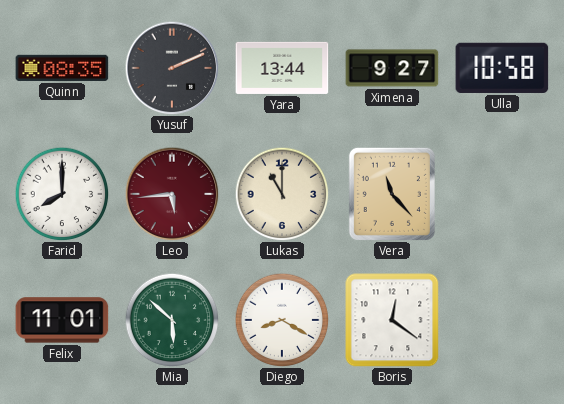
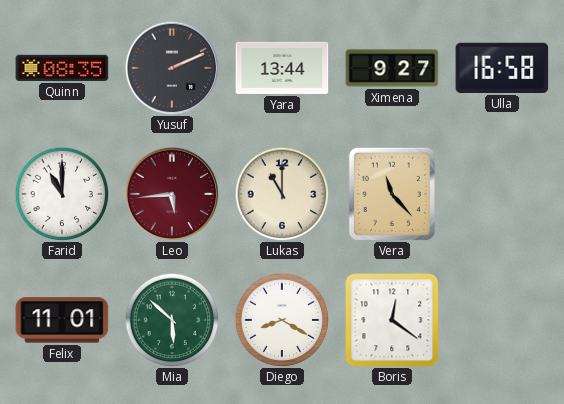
Ulla: 10:58 -> 16:58
Farid: 8:00 -> 11:00
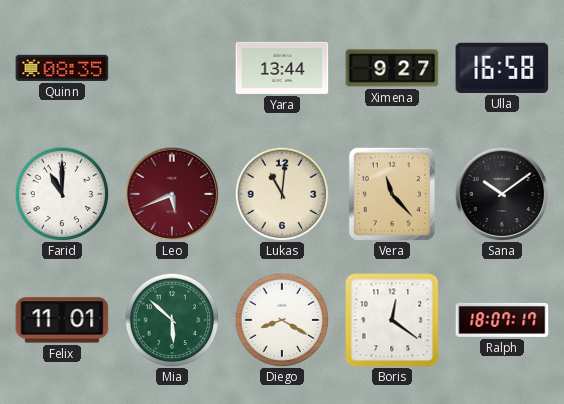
Yusuf: 2:11 -> none
Leo: 5:44 -> 5:41
Lukas: 11:00 -> 11:01
Sana: none -> 10:09
Ralph: none -> 18:07
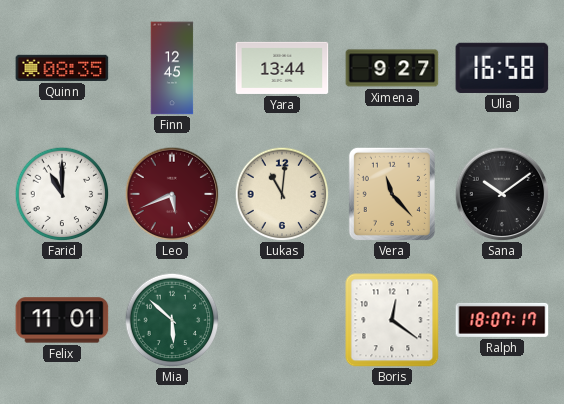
Finn: none -> 12:45
Diego: 8:20 -> none
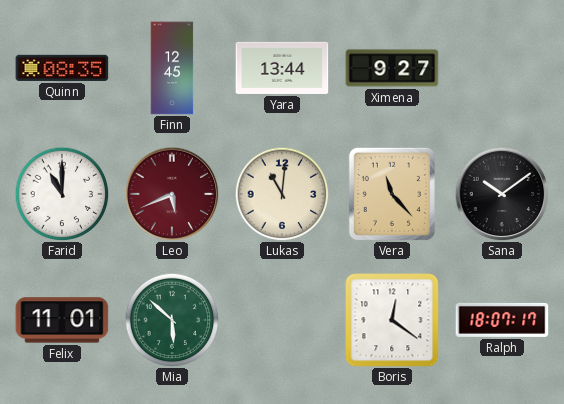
Ulla: 16:58 -> none
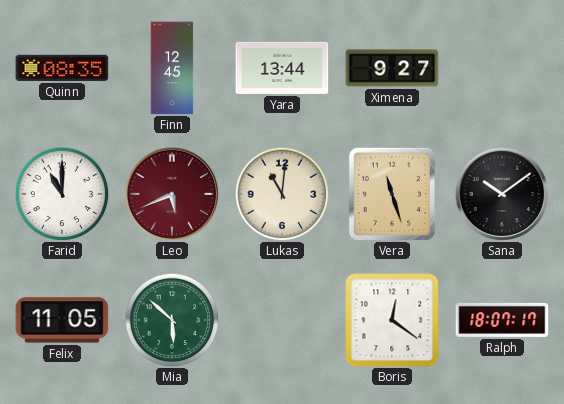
Vera: 11:23 -> 11:27
Felix: 11:01 -> 11:05
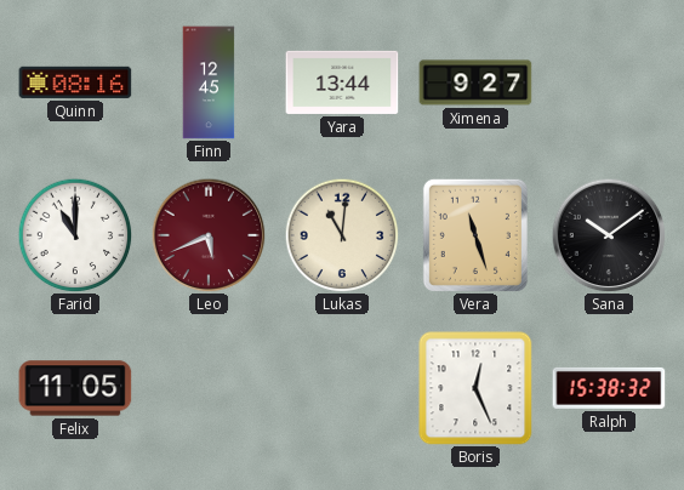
Quinn: 08:35 -> 08:16
Mia: 5:52 -> none
Boris: 12:21 -> 12:26
Ralph: 18:07 -> 15:38
